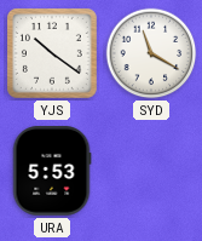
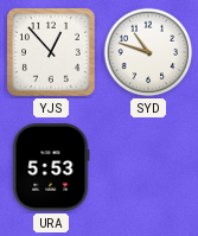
YJS: 10:21 -> 12:53
SYD: 11:20 -> 10:48
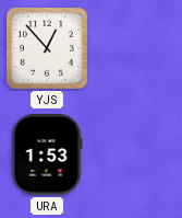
SYD: 10:48 -> none
URA: 5:53 -> 1:53
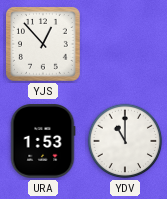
YDV: none -> 11:00
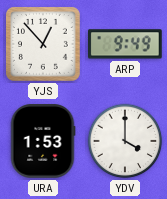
ARP: none -> 9:49
YDV: 11:00 -> 4:00
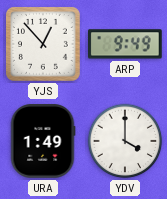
URA: 1:53 -> 1:49
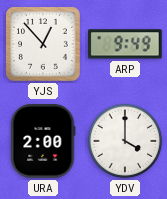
URA: 1:49 -> 2:00
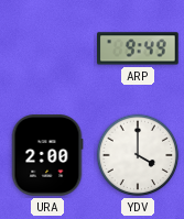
YJS: 12:53 -> none
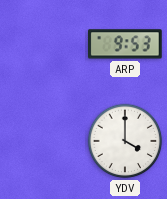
ARP: 9:49 -> 9:53
URA: 2:00 -> none
